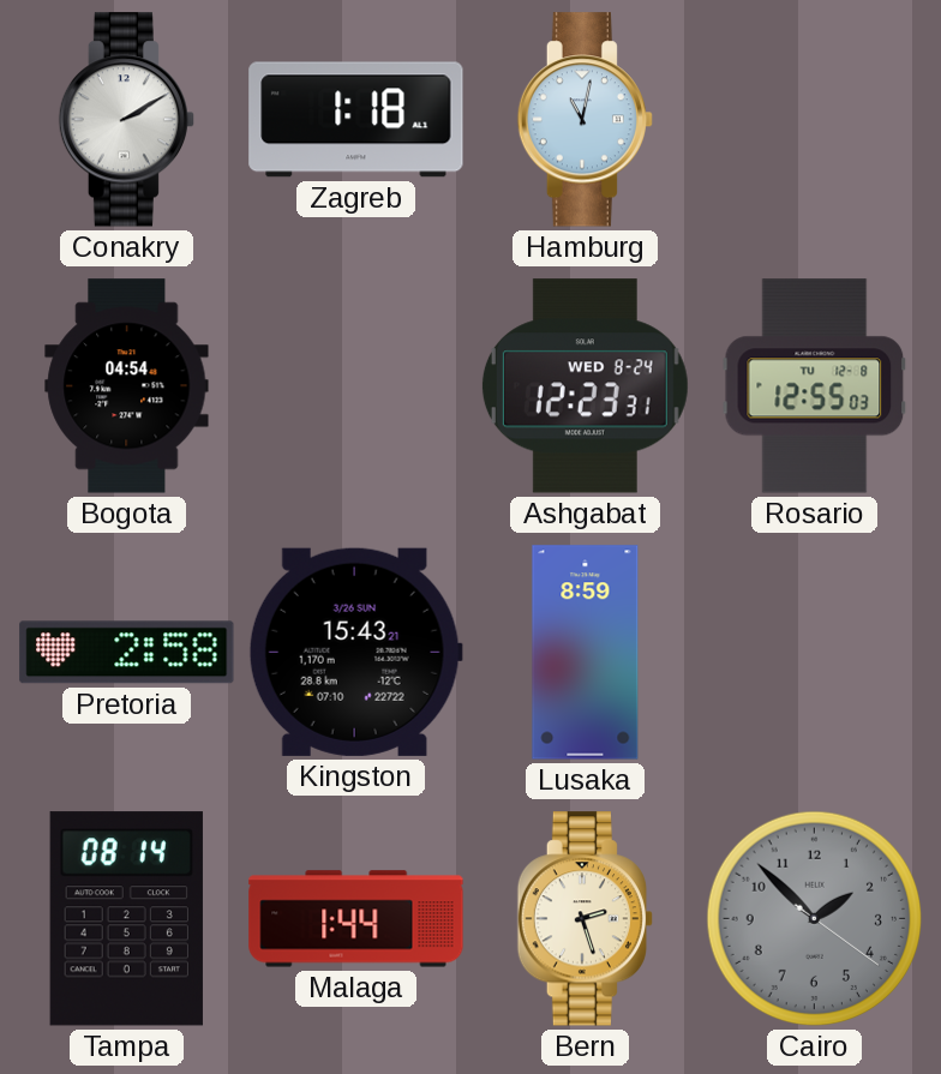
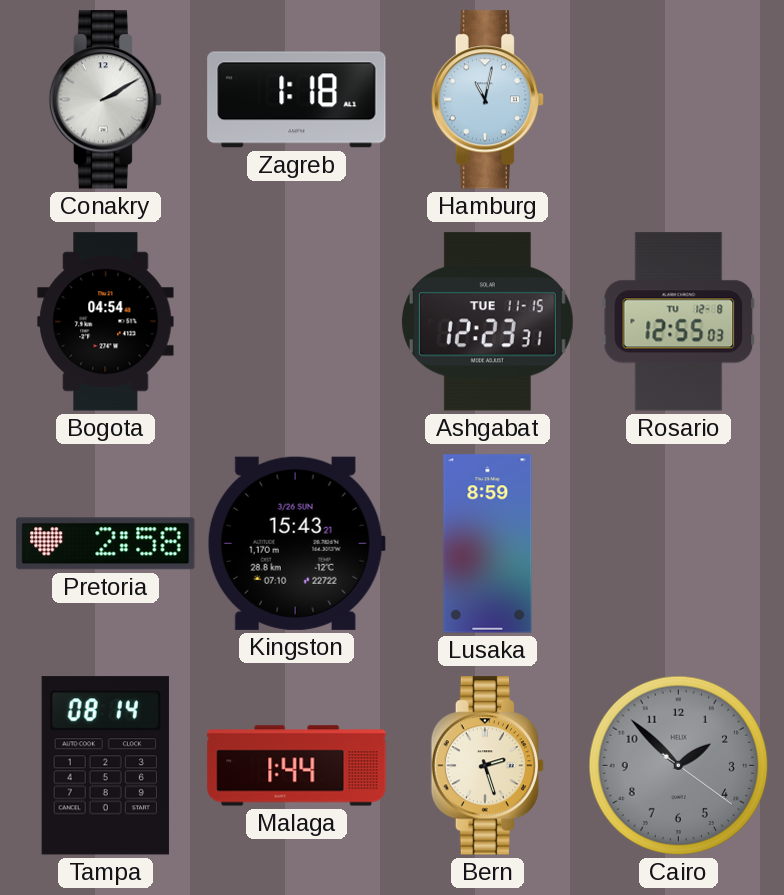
Ashgabat date: WED 8-24 -> TUE 11-15
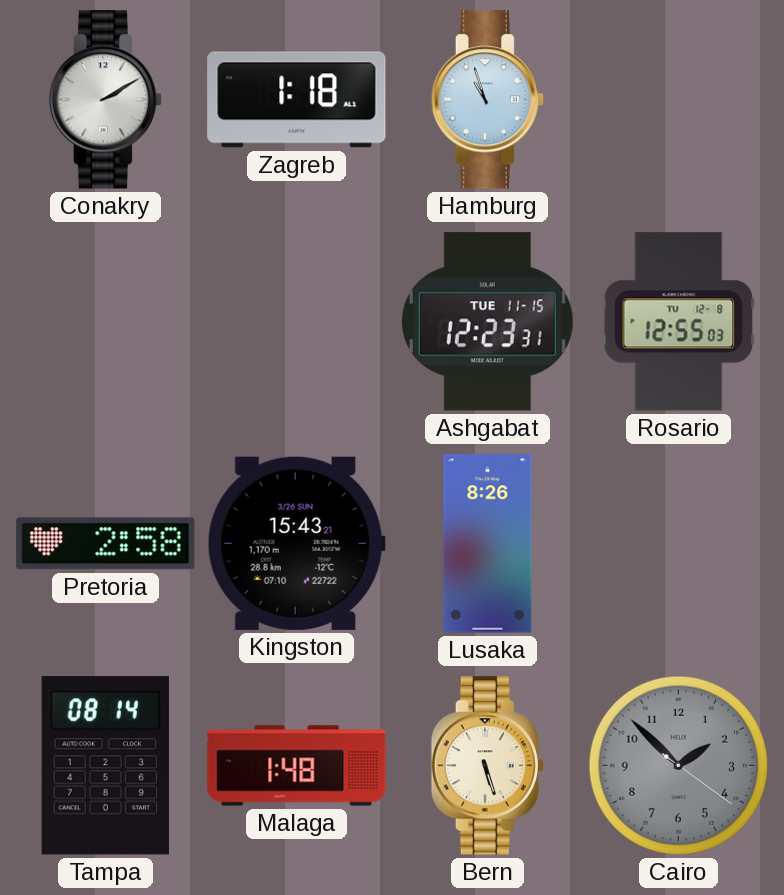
Hamburg: 11:02 -> 10:57
Bogota: 04:54 -> none
Lusaka: 8:59 -> 8:26
Malaga: 1:44 -> 1:48
Bern: 2:27 -> 5:27
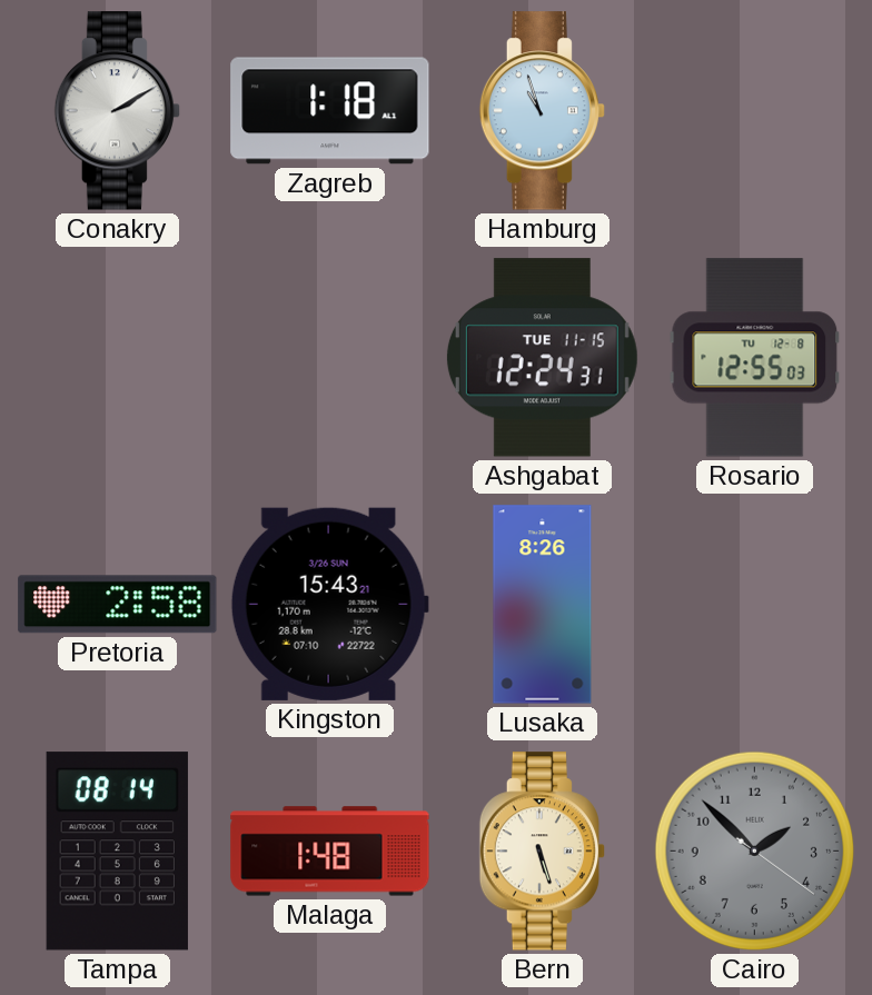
Ashgabat: 12:23 -> 12:24
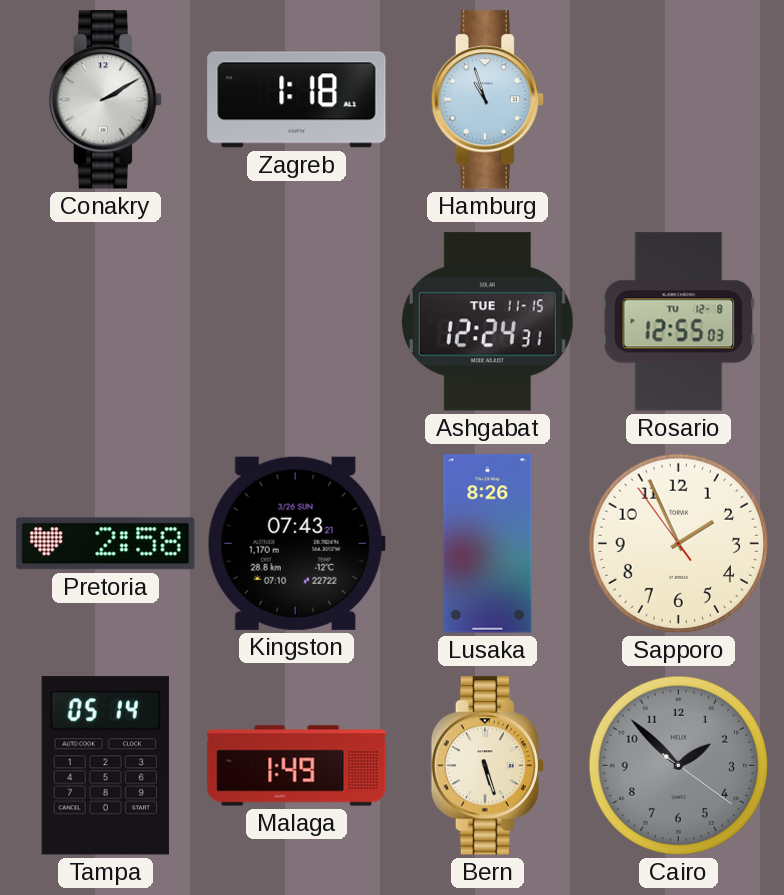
Kingston: 15:43 -> 07:43
Sapporo: none -> 1:55
Tampa: 08:14 -> 05:14
Malaga: 1:48 -> 1:49
